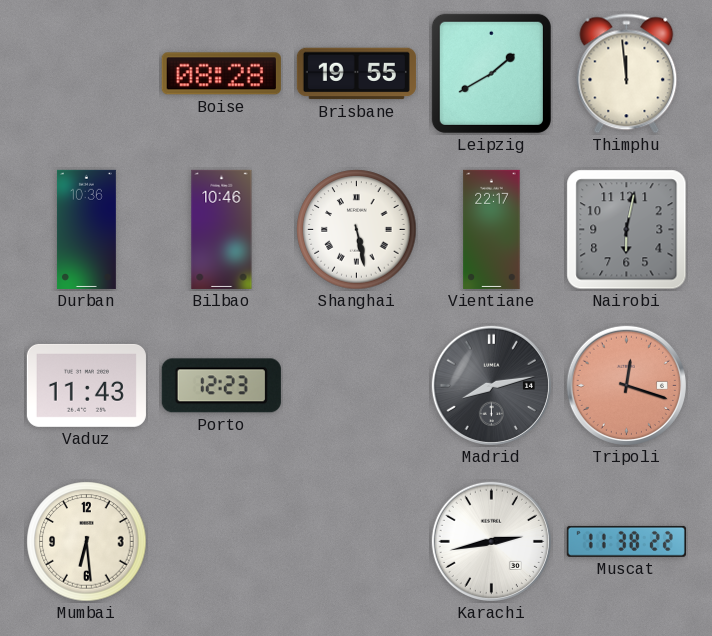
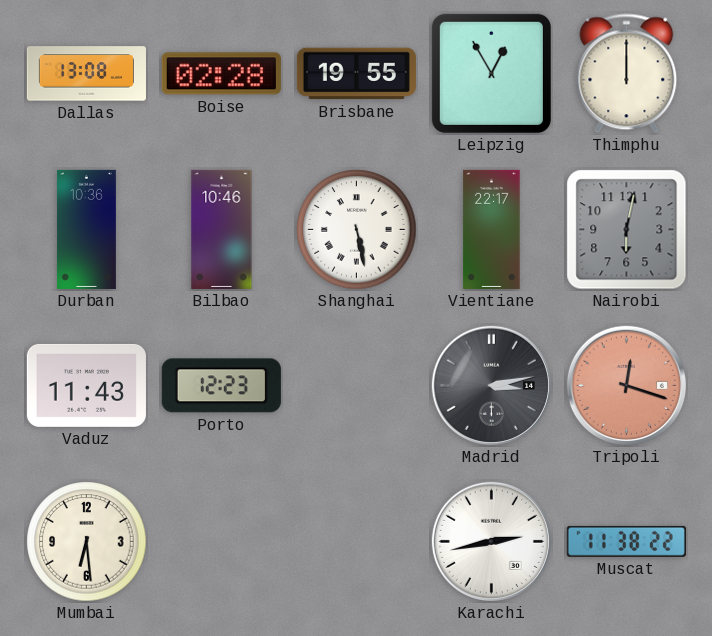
Dallas: none -> 13:08
Boise: 08:28 -> 02:28
Leipzig: 1:40 -> 12:55
Thimphu: 11:59 -> 12:00
Madrid: 8:13 -> 3:13
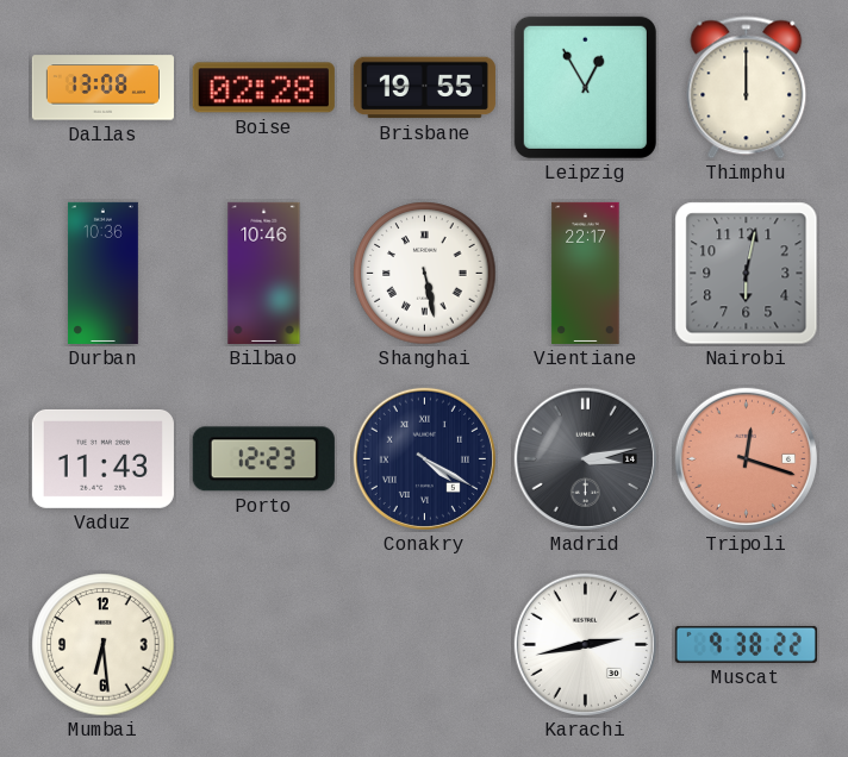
Conakry: none -> 4:20
Muscat: 11:38 -> 9:38
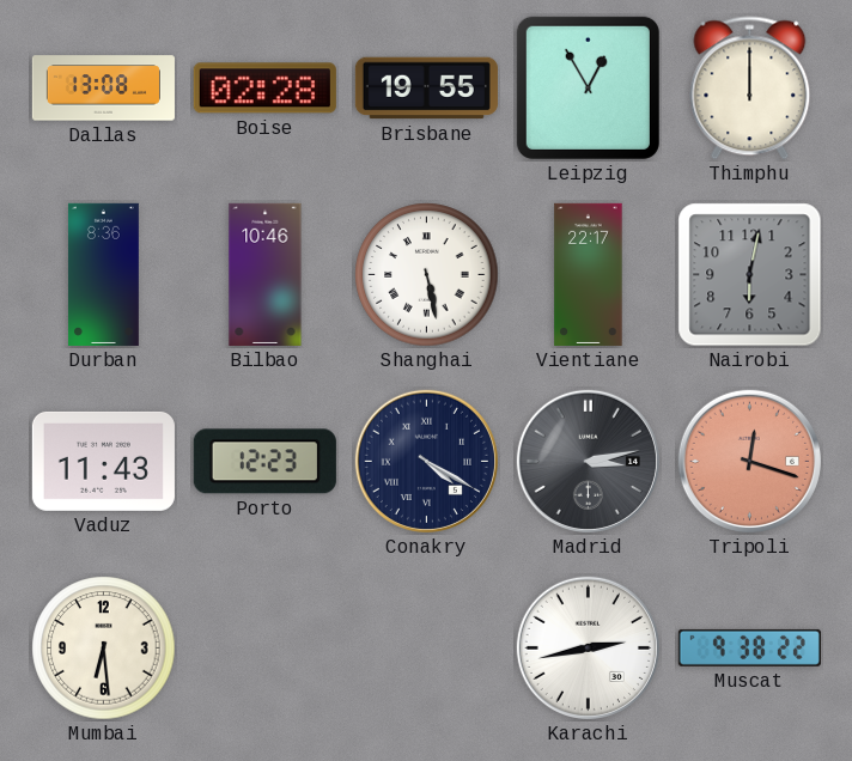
Durban: 10:36 -> 8:36
